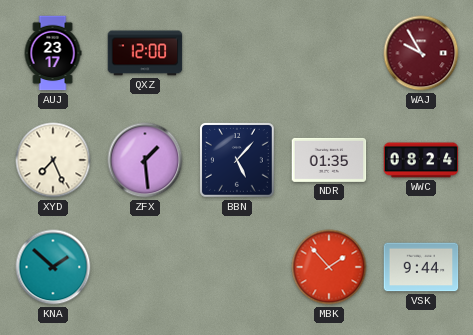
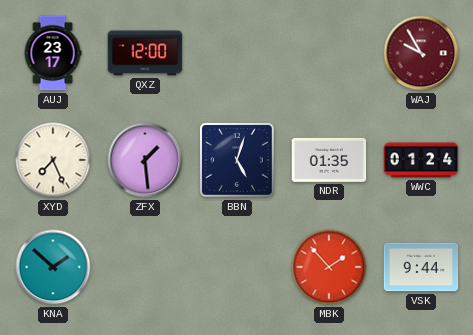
BBN: 5:07 -> 5:03
WWC: 08:24 -> 01:24
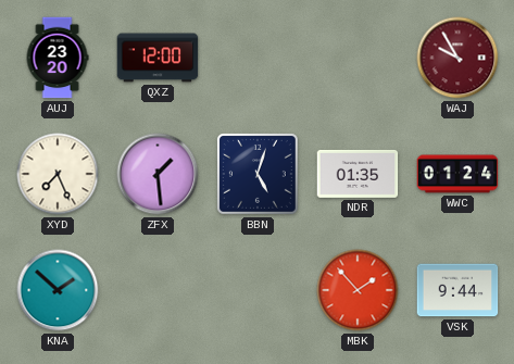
AUJ: 23:17 -> 23:20
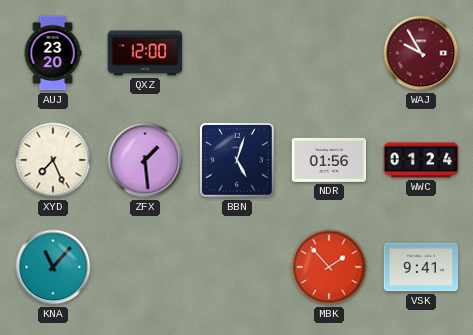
NDR: 01:35 -> 01:56
KNA: 1:52 -> 11:07
VSK: 9:44 -> 9:41
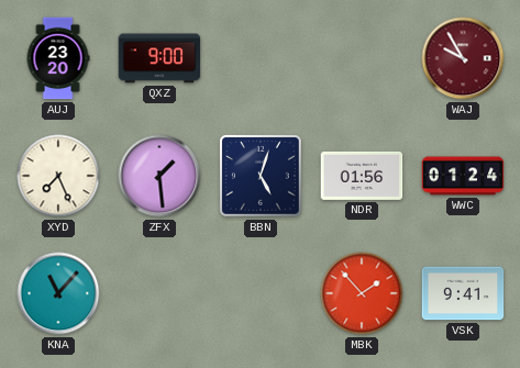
QXZ: 12:00 -> 9:00
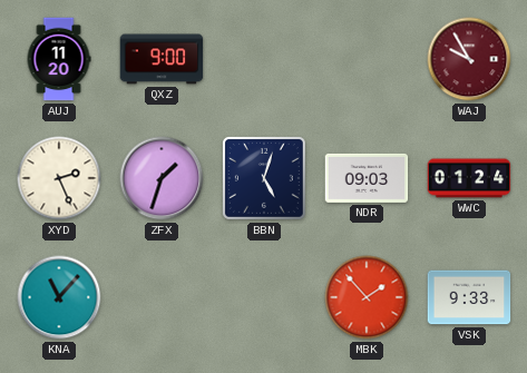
AUJ: 23:20 -> 11:20
XYD: 7:26 -> 2:26
ZFX: 1:29 -> 1:33
NDR: 01:56 -> 09:03
VSK: 9:41 -> 9:33
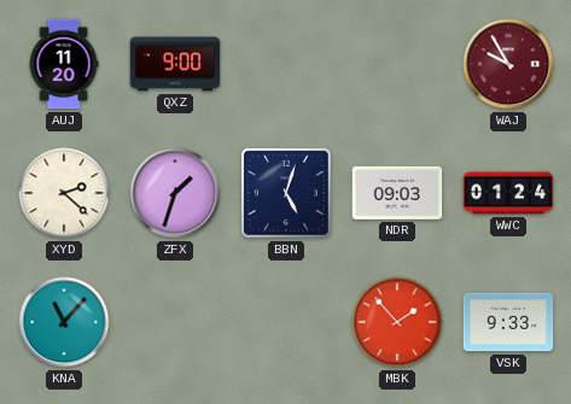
XYD: 2:26 -> 2:22
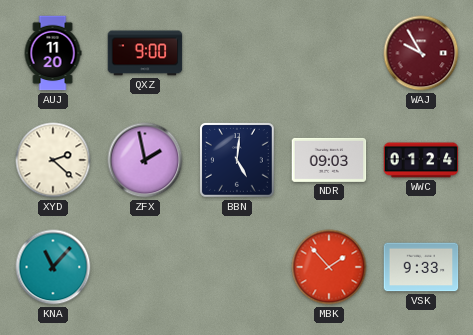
ZFX: 1:33 -> 1:58
BBN: 5:03 -> 5:01
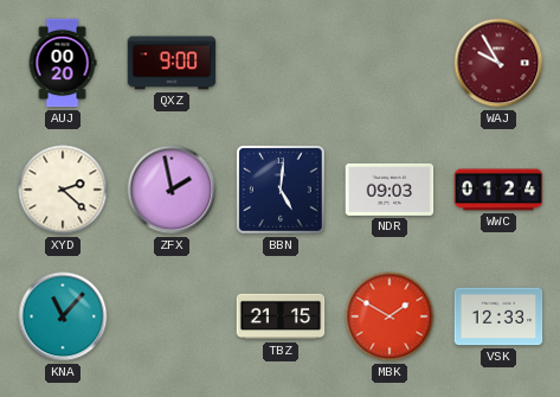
AUJ: 11:20 -> 00:20
TBZ: none -> 21:15
MBK: 1:53 -> 1:50
VSK: 9:33 -> 12:33
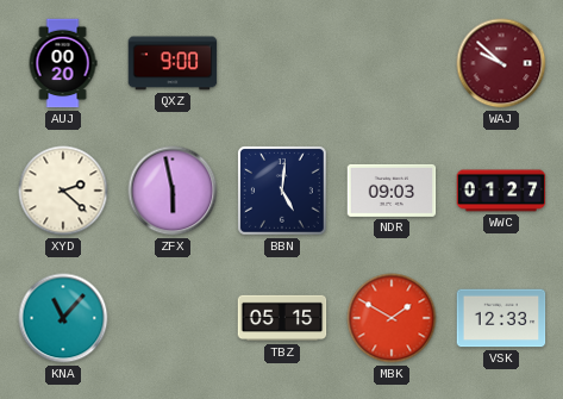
WAJ: 9:55 -> 9:52
ZFX: 1:58 -> 5:58
WWC: 01:24 -> 01:27
TBZ: 21:15 -> 05:15
